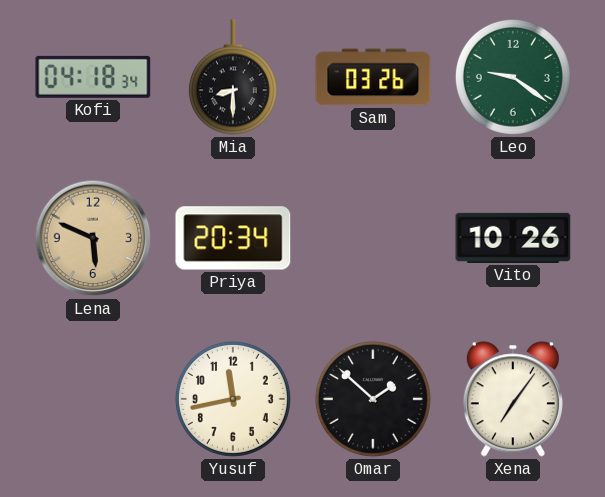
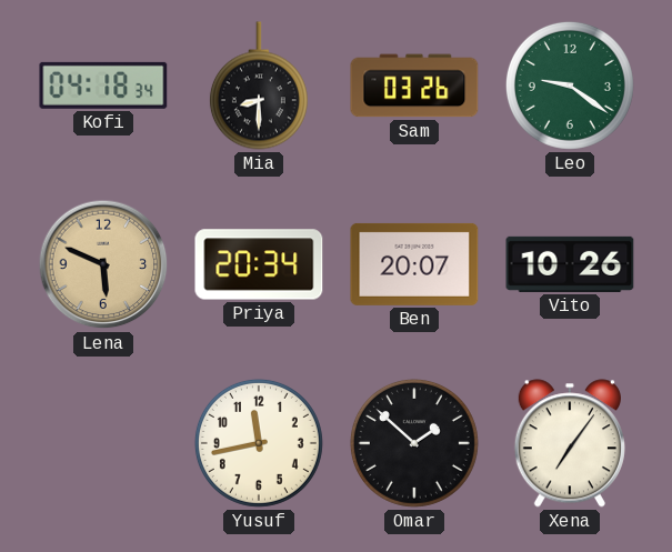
Ben: none -> 20:07
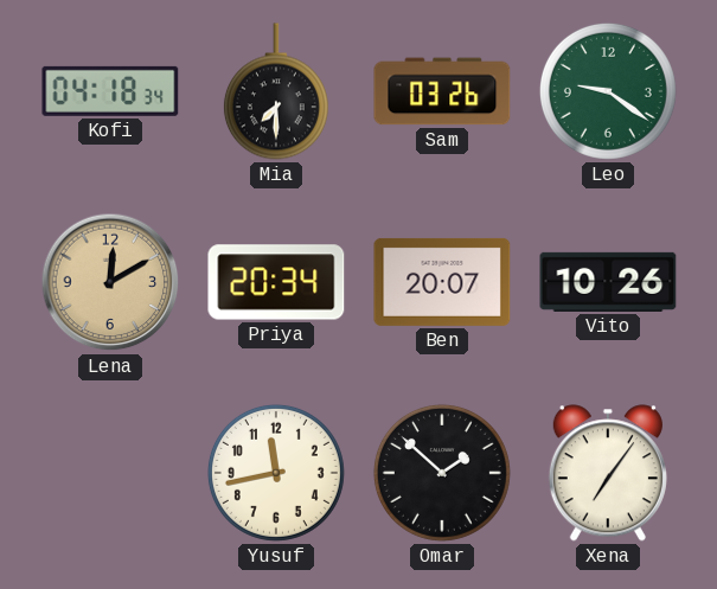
Mia: 8:30 -> 7:30
Lena: 5:49 -> 12:10
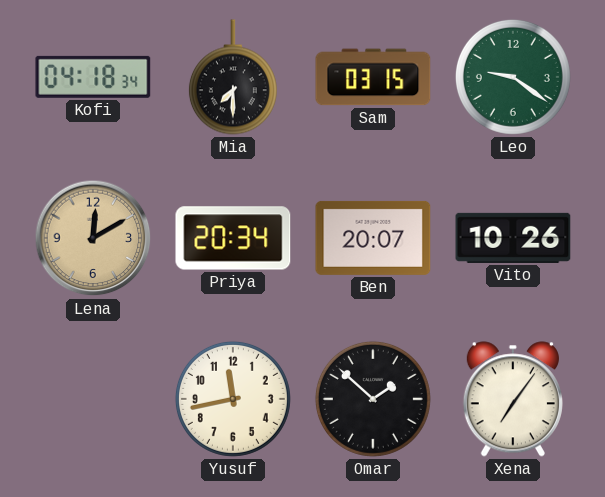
Sam: 03:26 -> 03:15
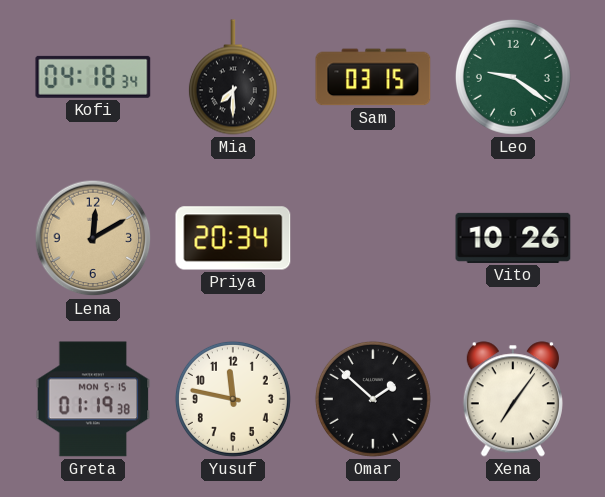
Ben: 20:07 -> none
Greta: none -> 01:19
Yusuf: 11:43 -> 11:47
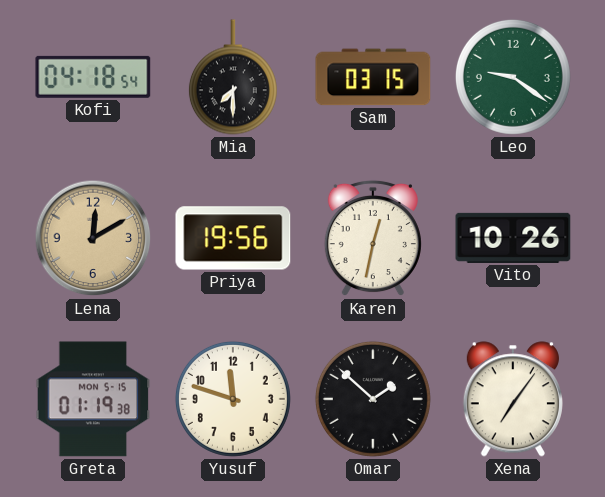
Kofi: 04:18:34 -> 04:18:54
Priya: 20:34 -> 19:56
Karen: none -> 12:32
Yusuf: 11:47 -> 11:48
